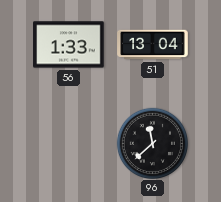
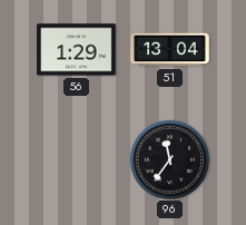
56: 1:33 -> 1:29
96: 11:38 -> 11:36
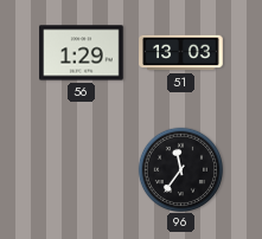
51: 13:04 -> 13:03
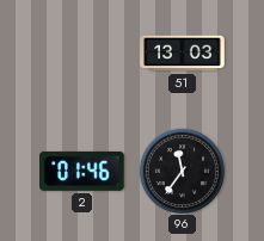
56: 1:29 -> none
2: none -> 01:46
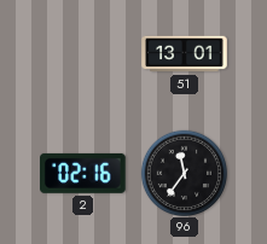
51: 13:03 -> 13:01
2: 01:46 -> 02:16
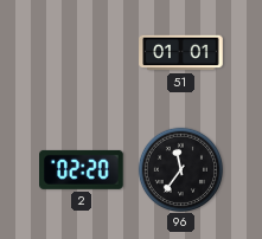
51: 13:01 -> 01:01
2: 02:16 -> 02:20
